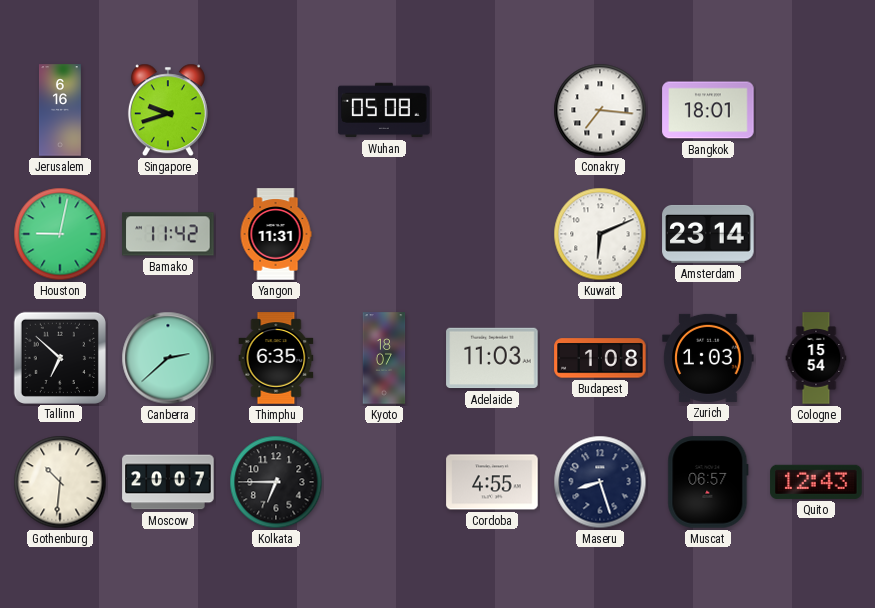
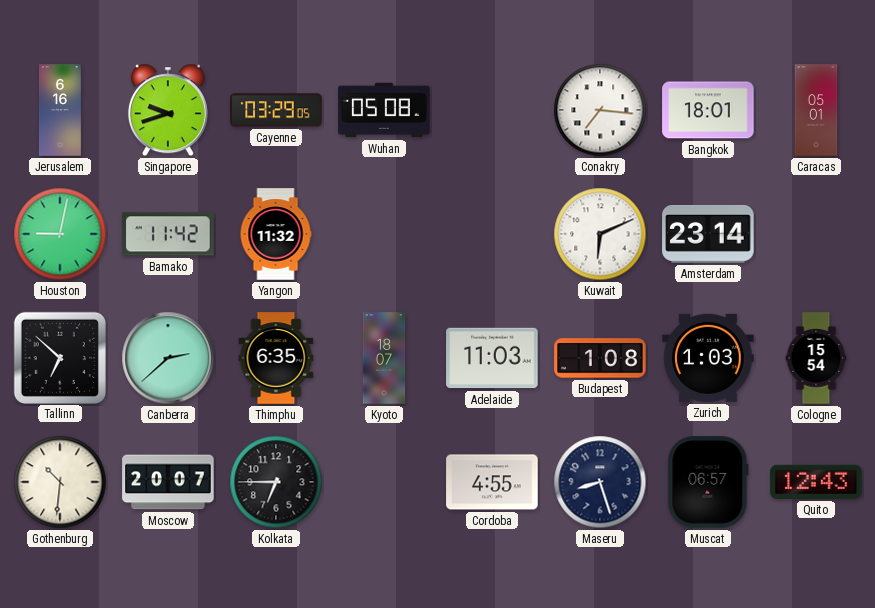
Cayenne: none -> 03:29
Caracas: none -> 05:01
Yangon: 11:31 -> 11:32
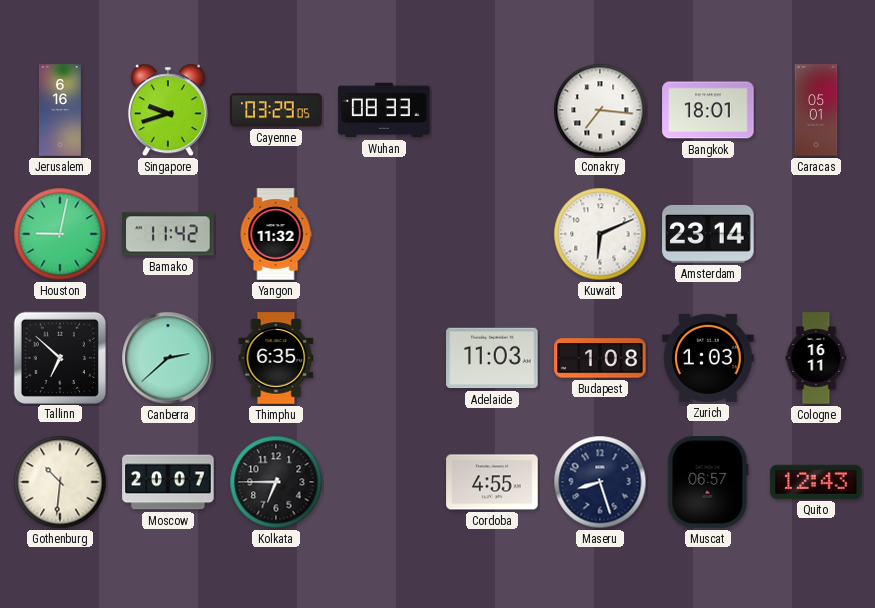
Wuhan: 05:08 -> 08:33
Kyoto: 18:07 -> none
Cologne: 15:54 -> 16:11
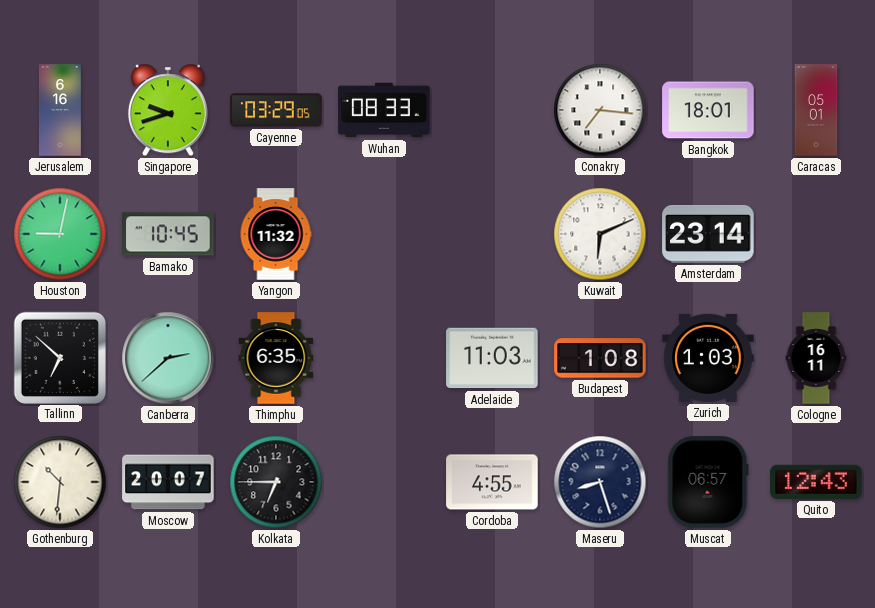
Bamako: 11:42 -> 10:45
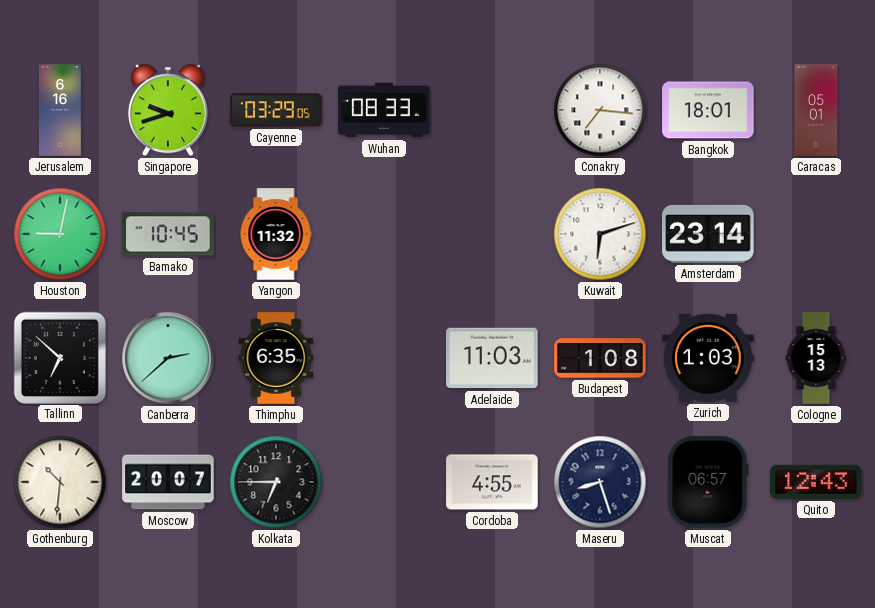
Kuwait: 6:11 -> 6:12
Cologne: 16:11 -> 15:13
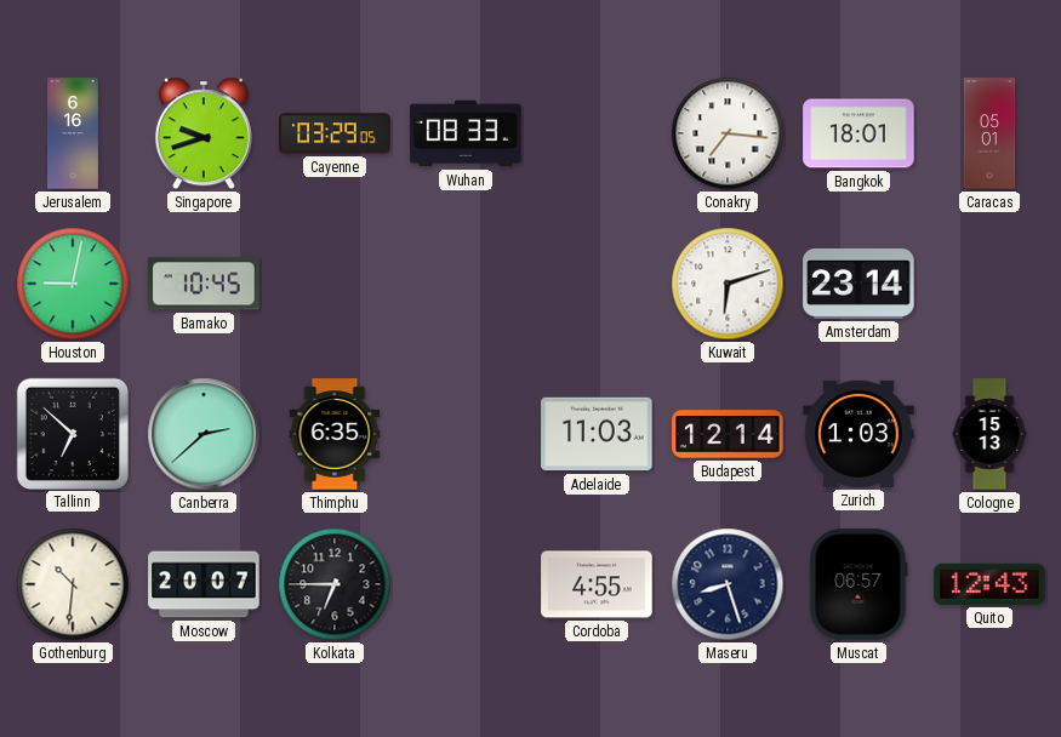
Yangon: 11:32 -> none
Budapest: 1:08 -> 12:14
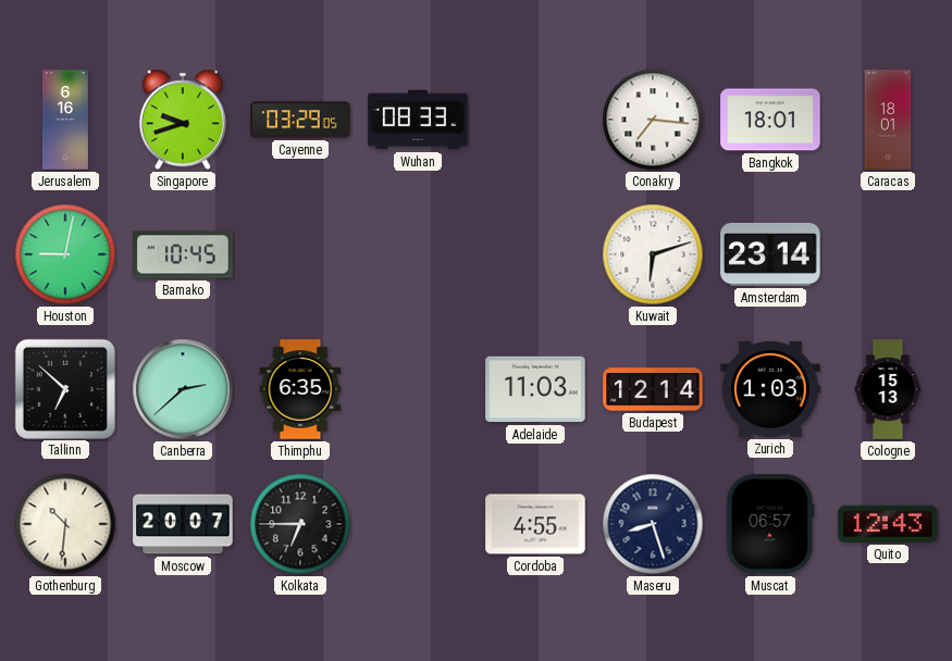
Caracas: 05:01 -> 18:01
